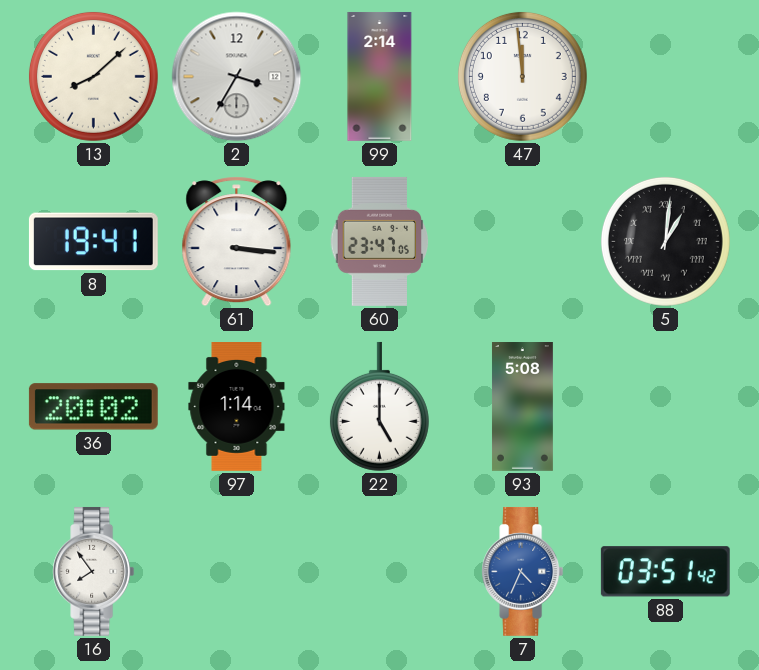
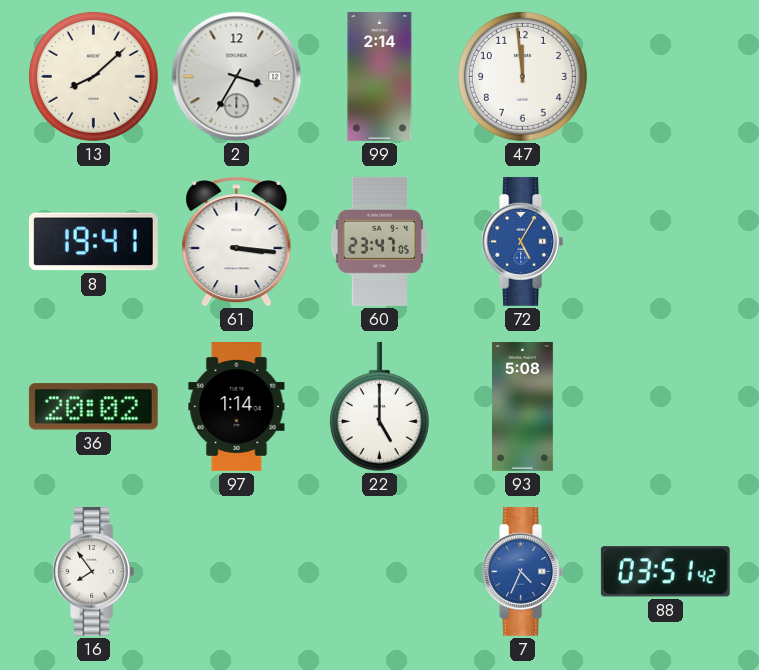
72: none -> 5:05
5: 1:01 -> none
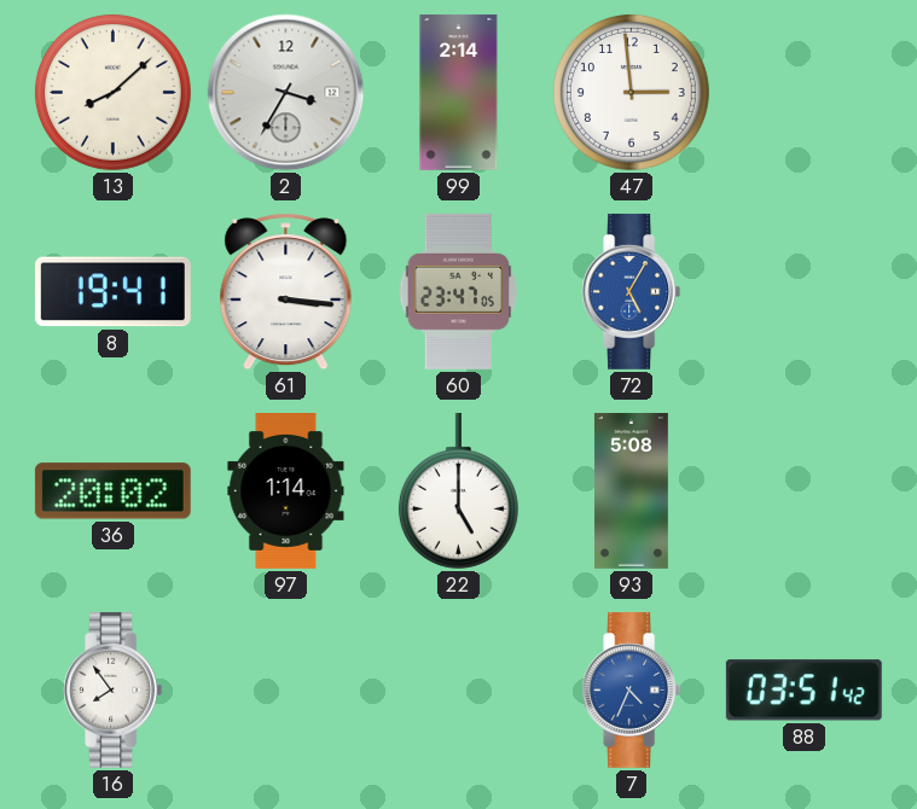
47: 11:59 -> 2:59
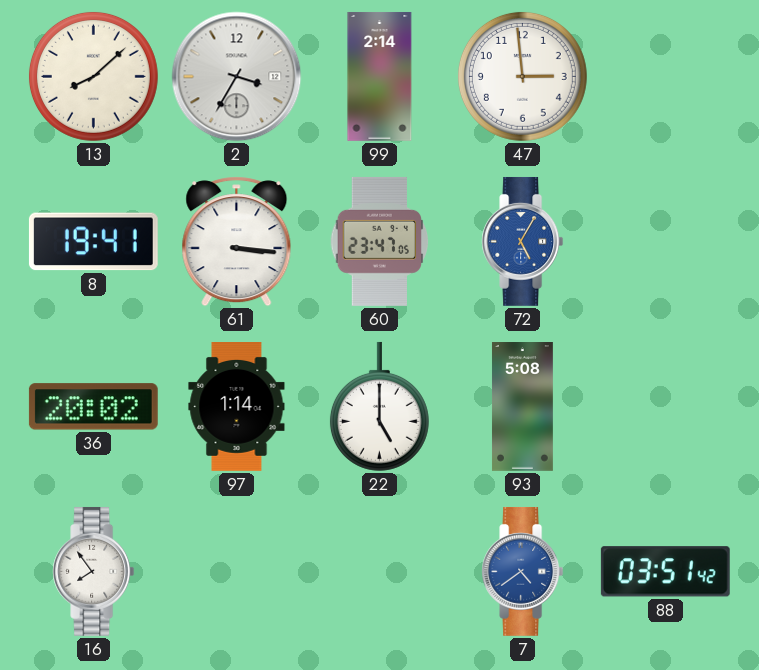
7: 4:34 -> 4:39
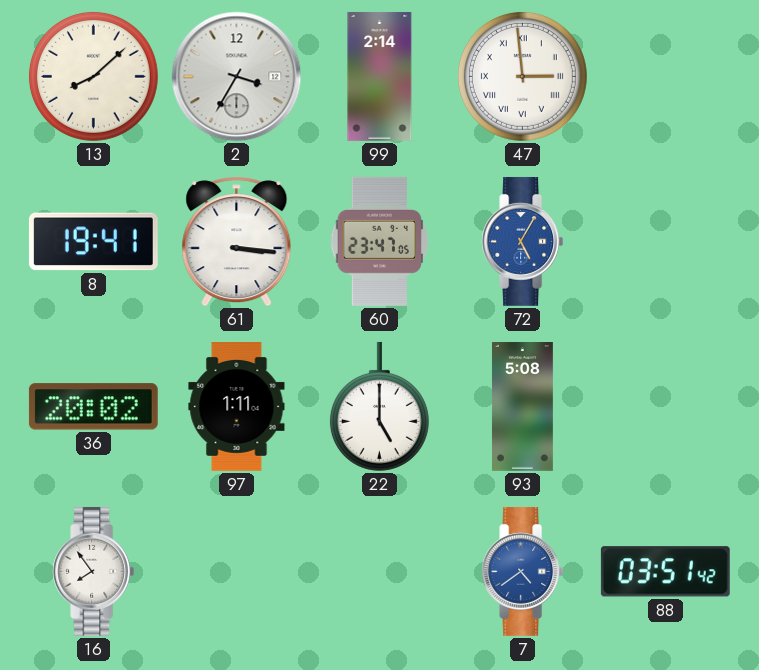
47 numerals: Arabic -> Roman
97: 1:14 -> 1:11
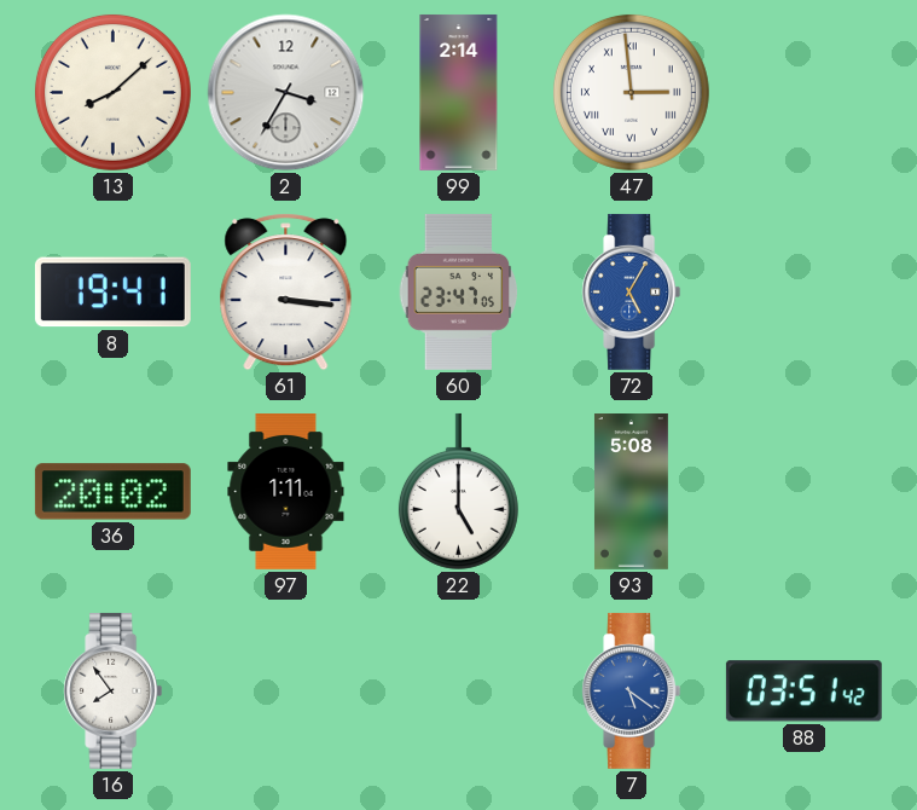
7: 4:39 -> 5:21
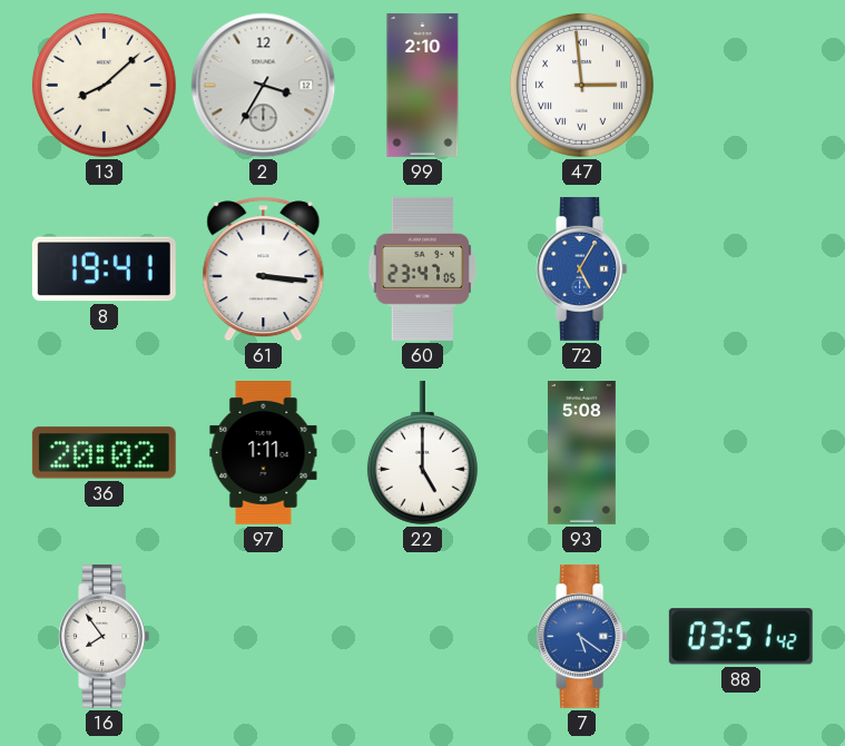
99: 2:14 -> 2:10
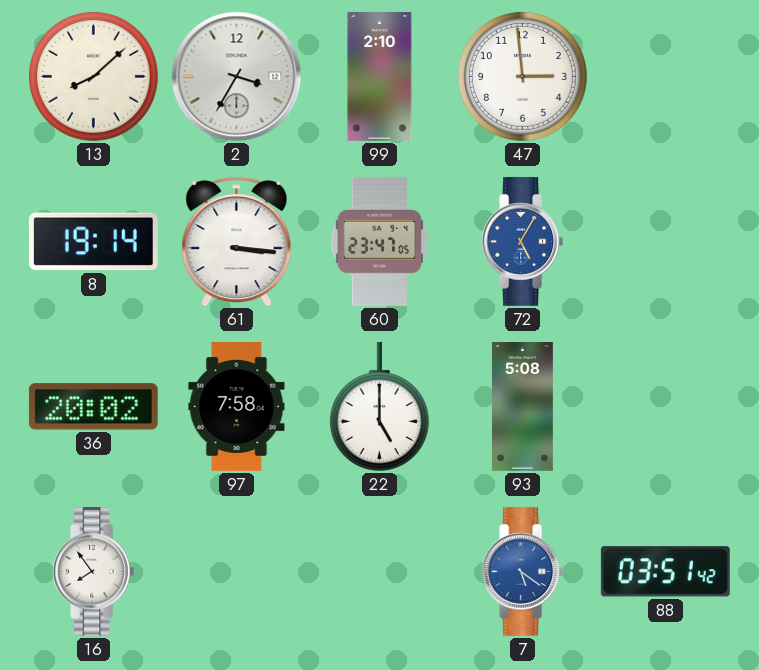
47 numerals: Roman -> Arabic
8: 19:41 -> 19:14
97: 1:11 -> 7:58
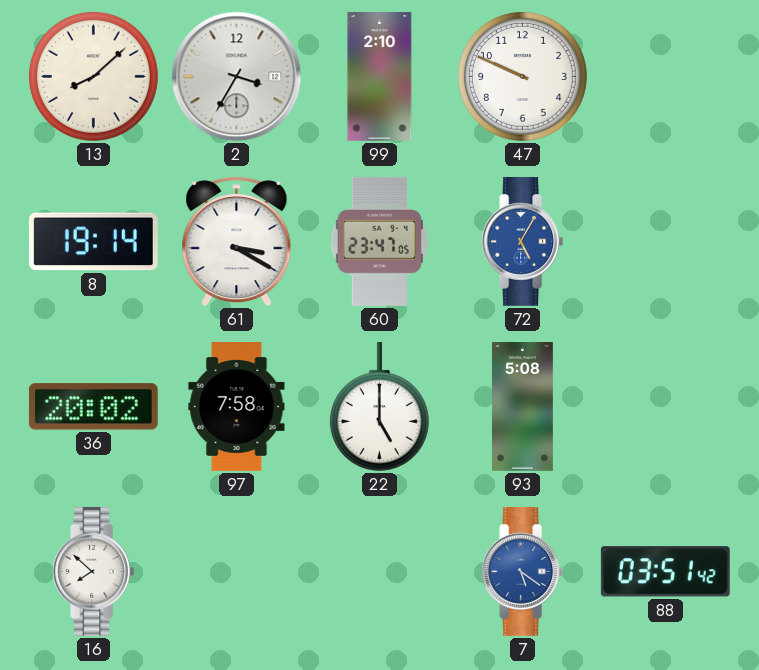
47: 2:59 -> 9:49
61: 3:16 -> 3:20
16: 7:54 -> 7:52
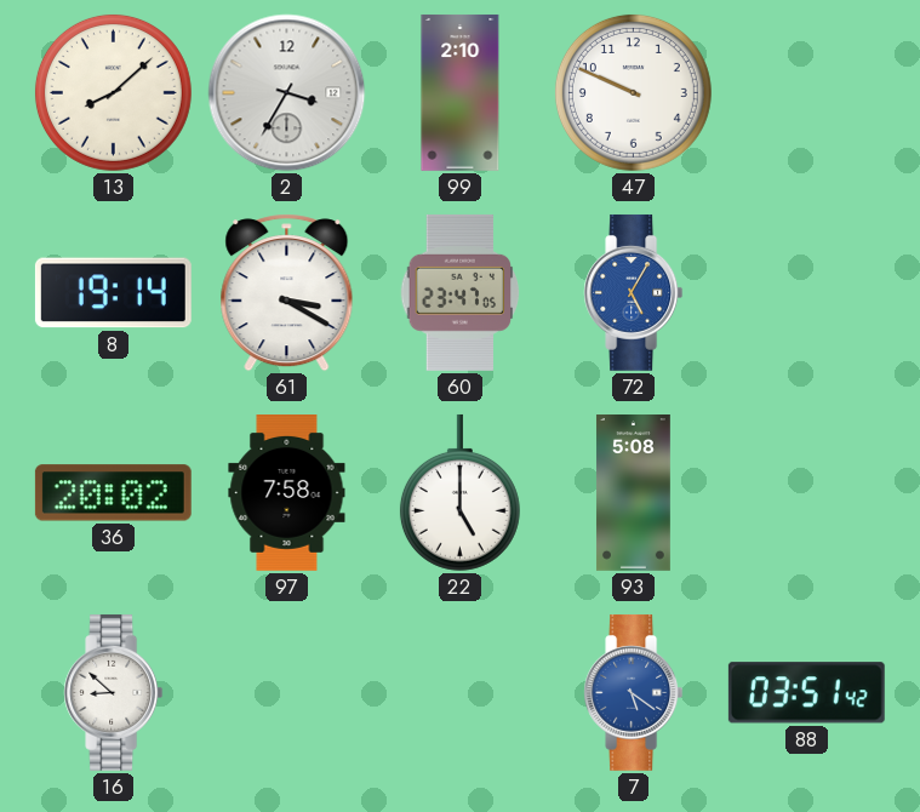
16: 7:52 -> 8:52
